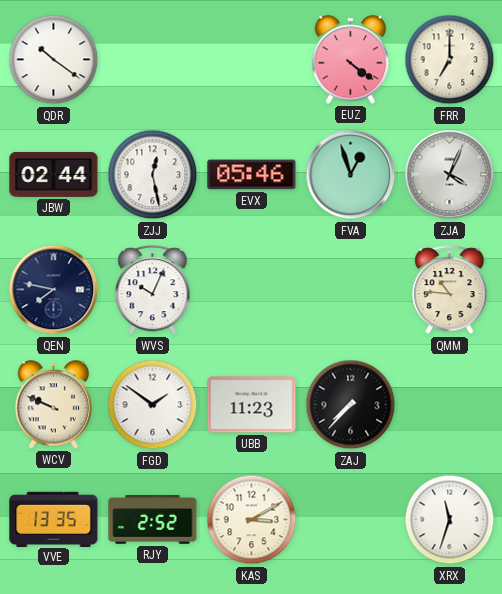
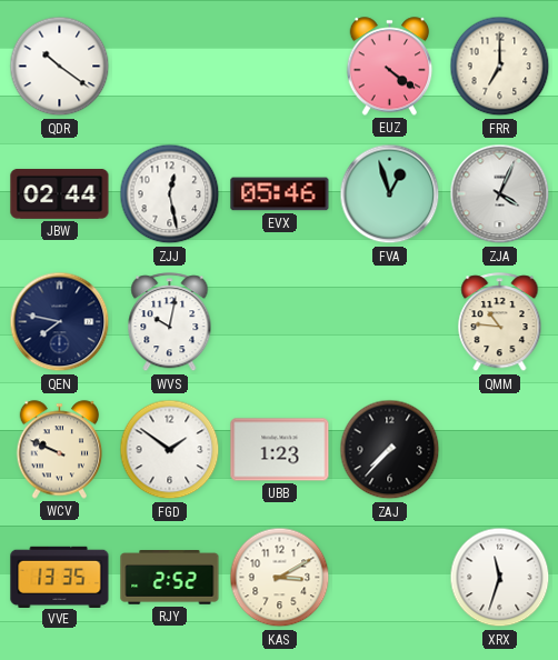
WVS: 10:04 -> 10:02
UBB: 11:23 -> 1:23
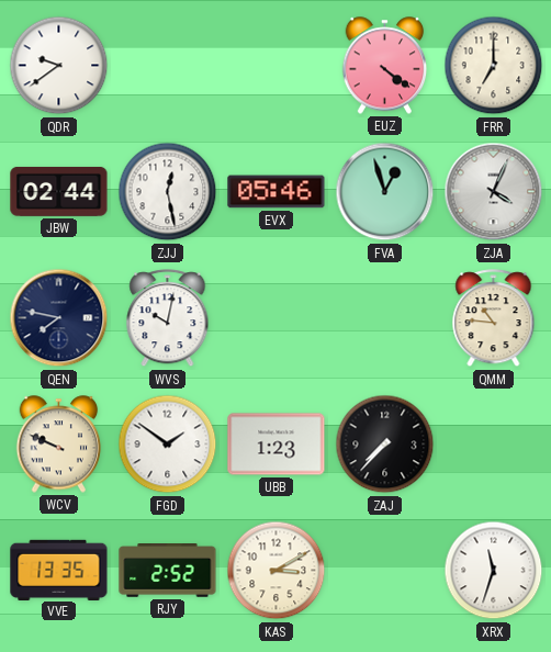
QDR: 10:21 -> 9:39
